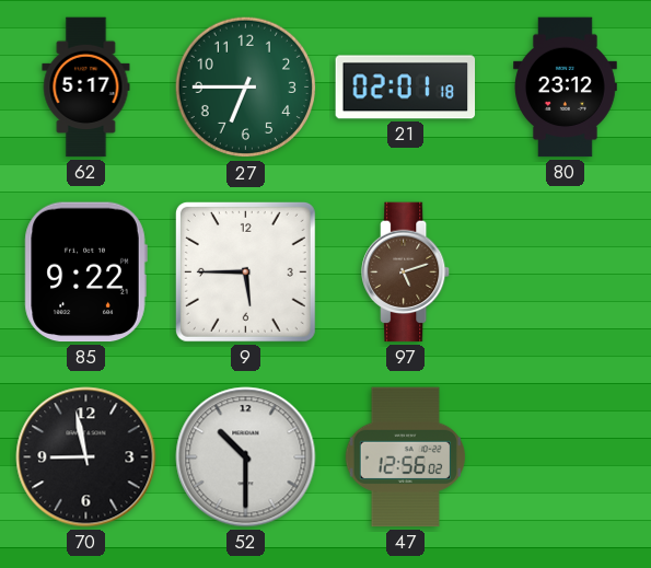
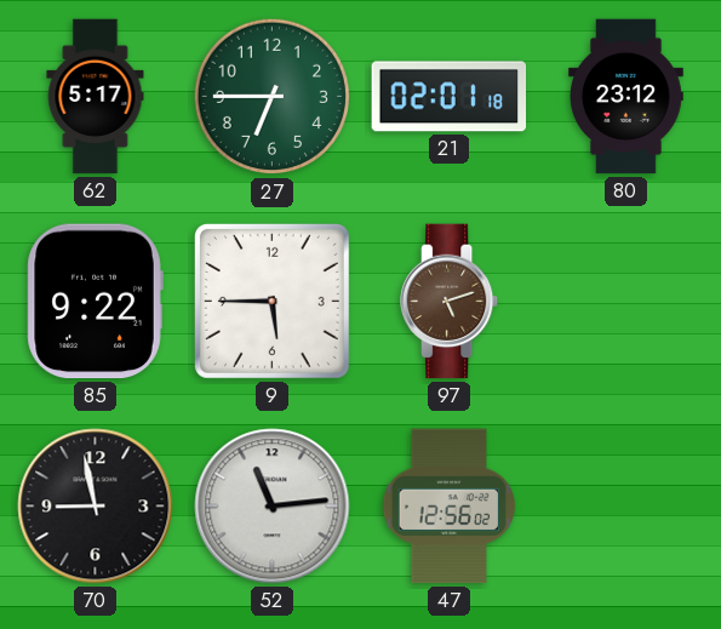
52: 10:30 -> 11:14
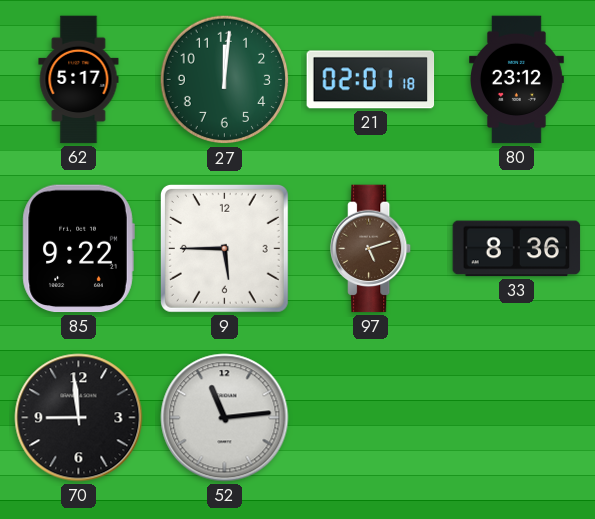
27: 6:45 -> 12:01
33: none -> 8:36
70: 8:58 -> 8:59
47: 12:56 -> none
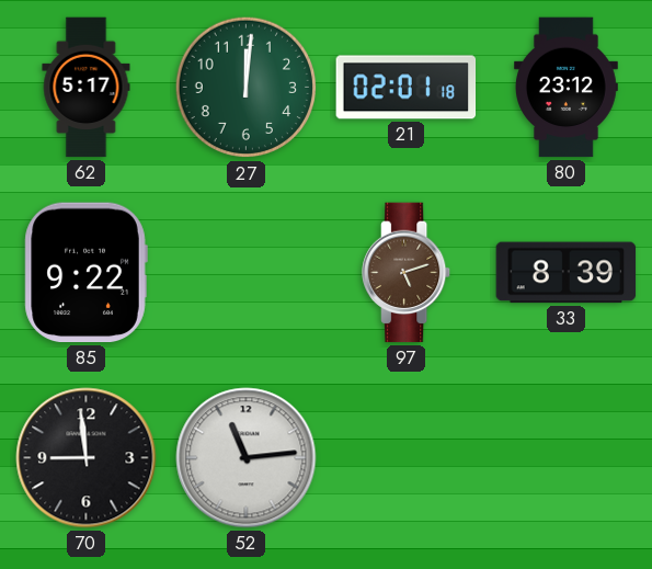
9: 5:45 -> none
33: 8:36 -> 8:39
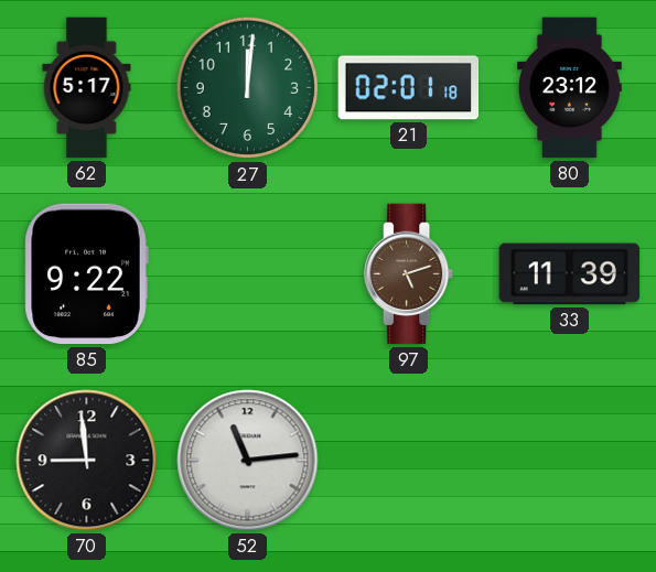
33: 8:39 -> 11:39
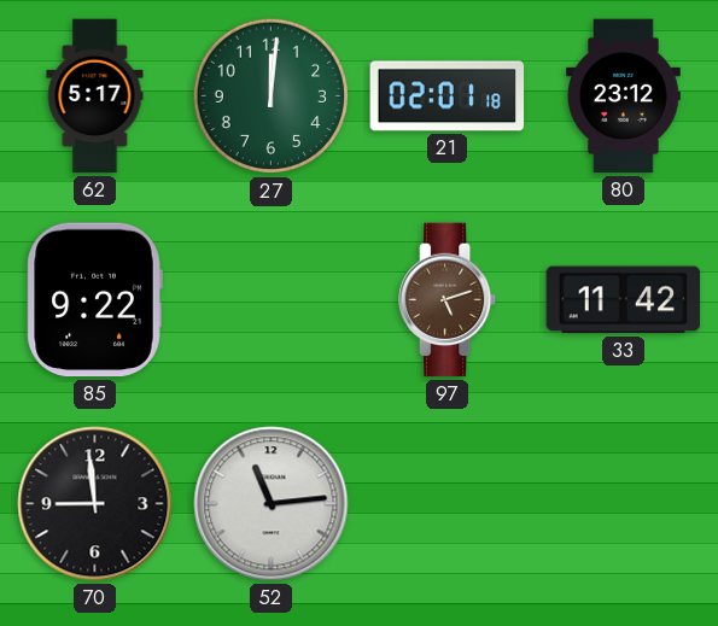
33: 11:39 -> 11:42
